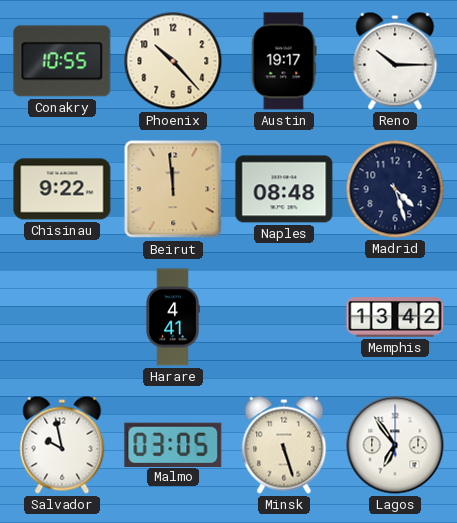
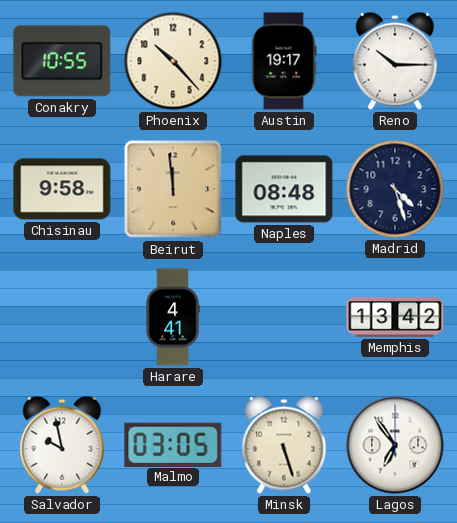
Chisinau: 9:22 -> 9:58
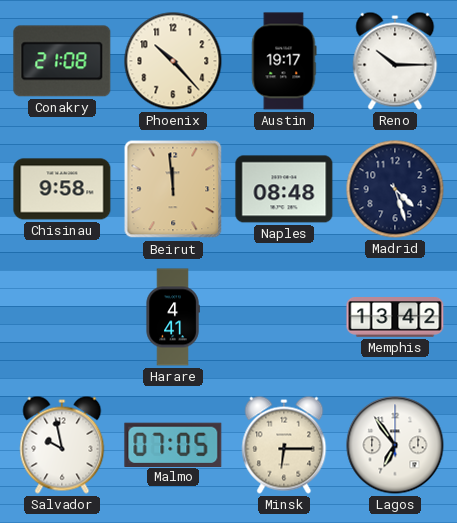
Conakry: 10:55 -> 21:08
Malmo: 03:05 -> 07:05
Minsk: 5:27 -> 6:15
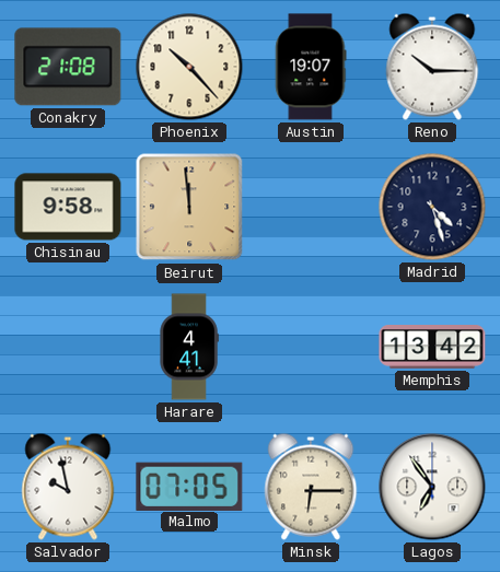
Austin: 19:17 -> 19:07
Naples: 08:48 -> none
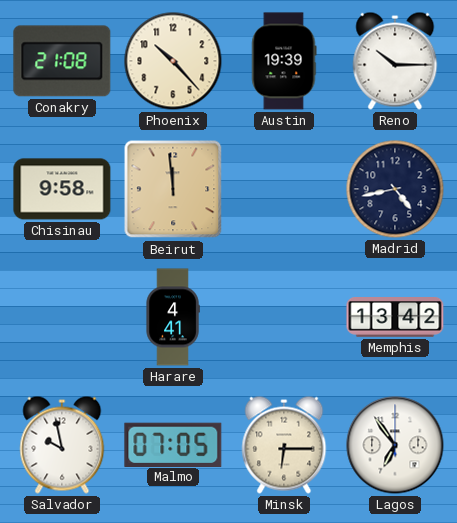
Austin: 19:07 -> 19:39
Madrid: 4:27 -> 4:43
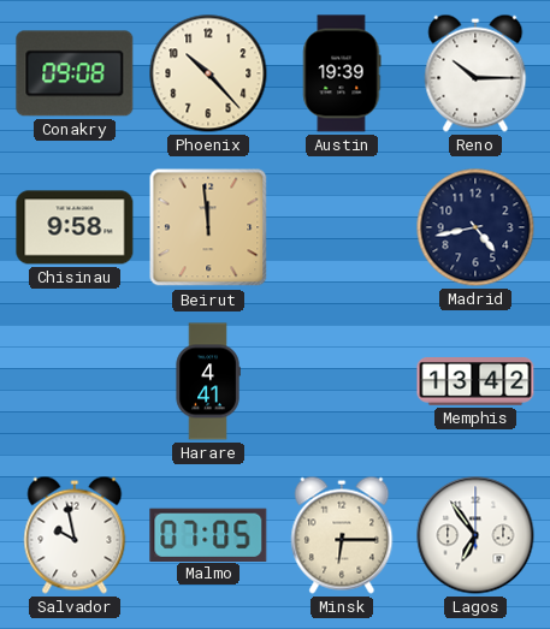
Conakry: 21:08 -> 09:08
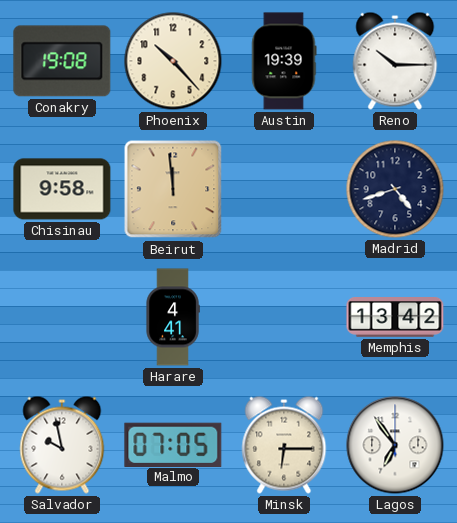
Conakry: 09:08 -> 19:08
Madrid: 4:43 -> 4:42
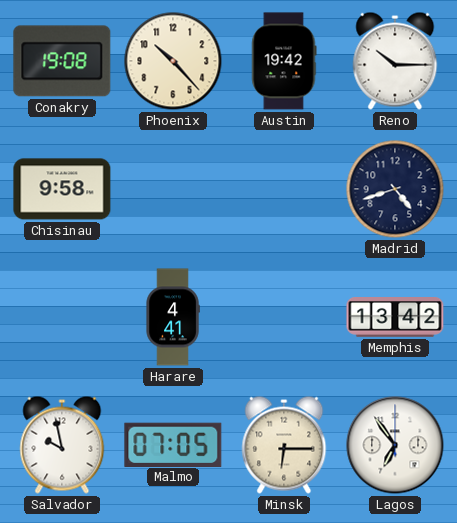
Austin: 19:39 -> 19:42
Beirut: 11:59 -> none
